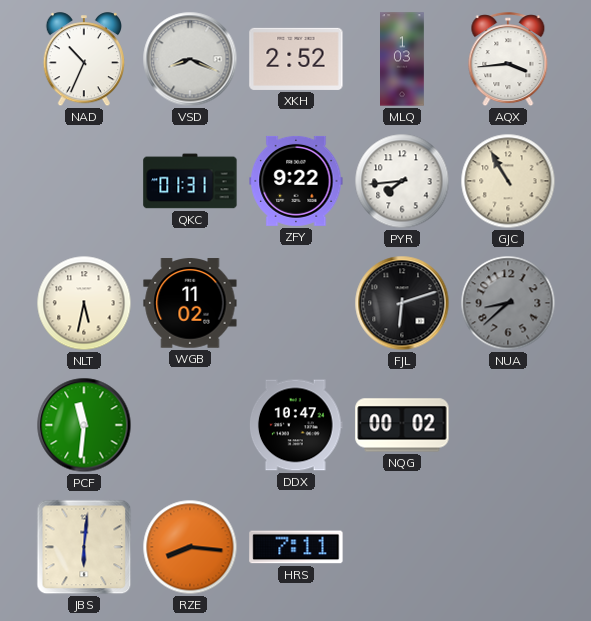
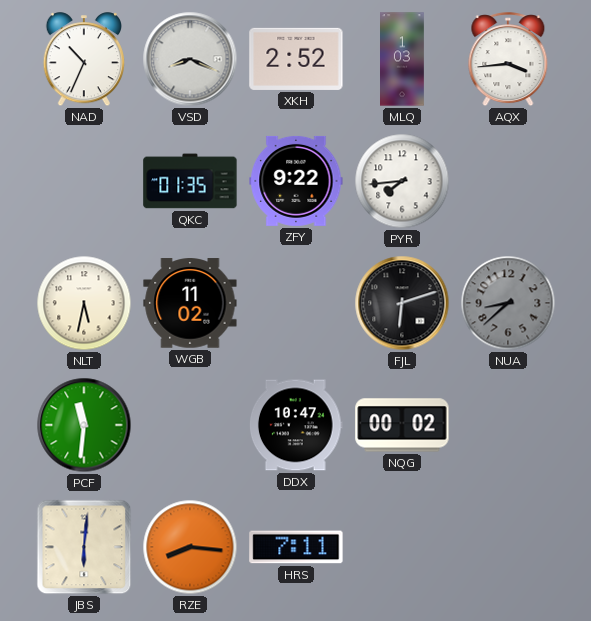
QKC: 01:31 -> 01:35
GJC: 10:55 -> none
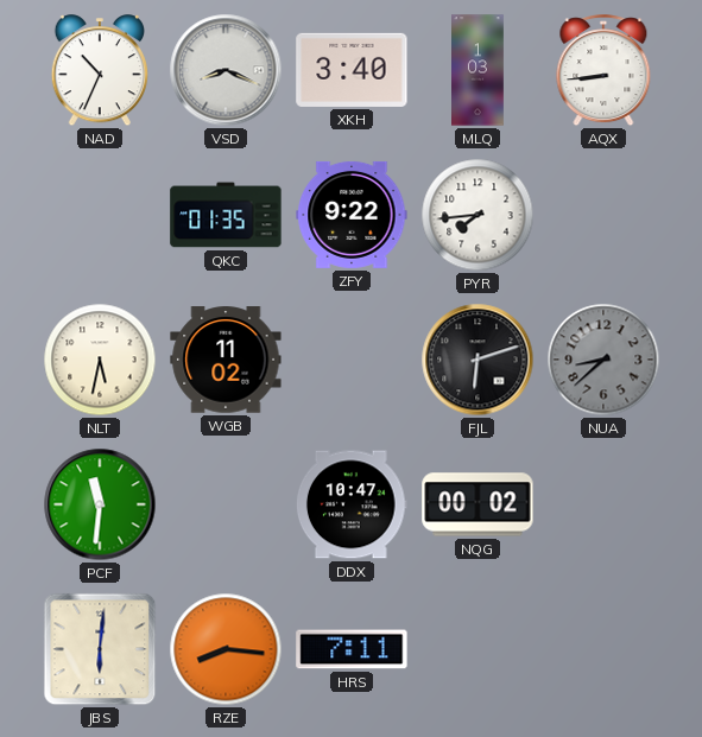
XKH: 2:52 -> 3:40
AQX: 3:44 -> 8:44
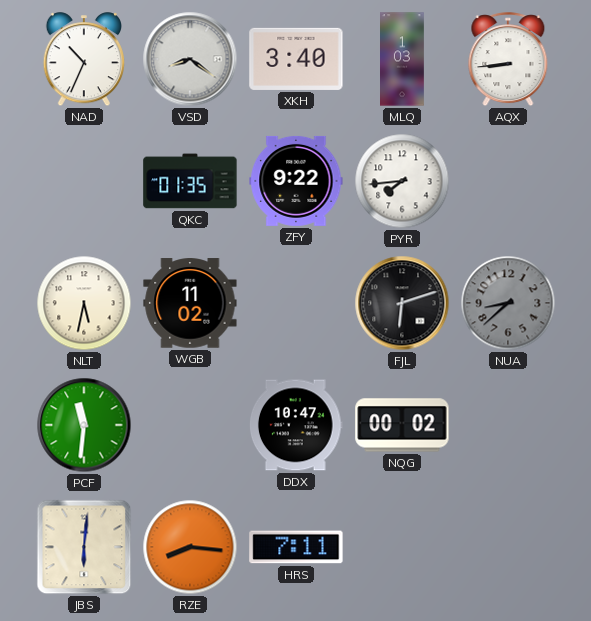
VSD: 8:19 -> 8:21
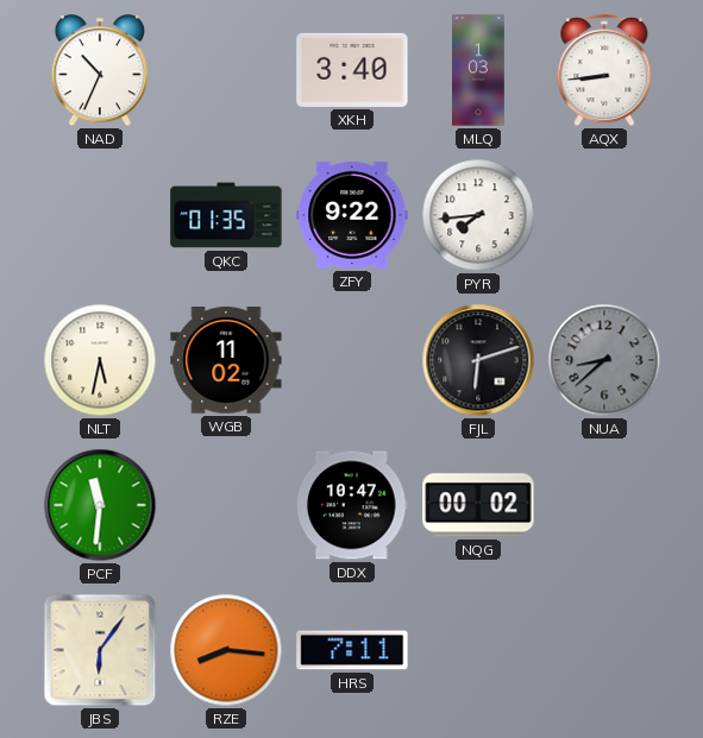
VSD: 8:21 -> none
JBS: 6:01 -> 6:06
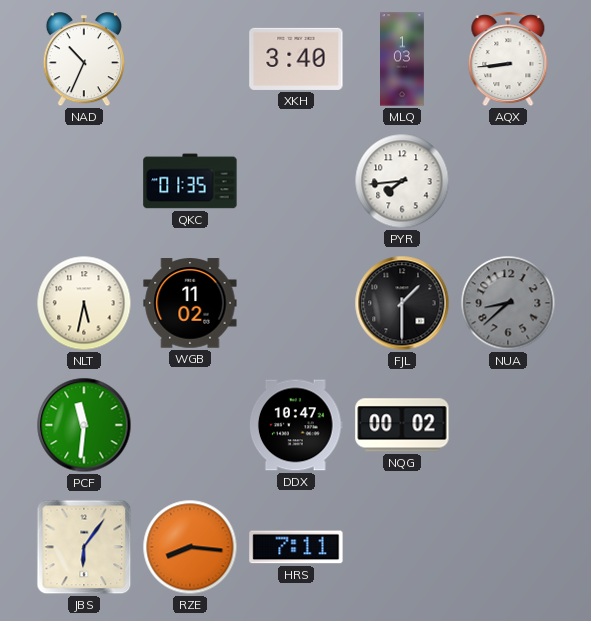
ZFY: 9:22 -> none
FJL: 6:12 -> 1:30
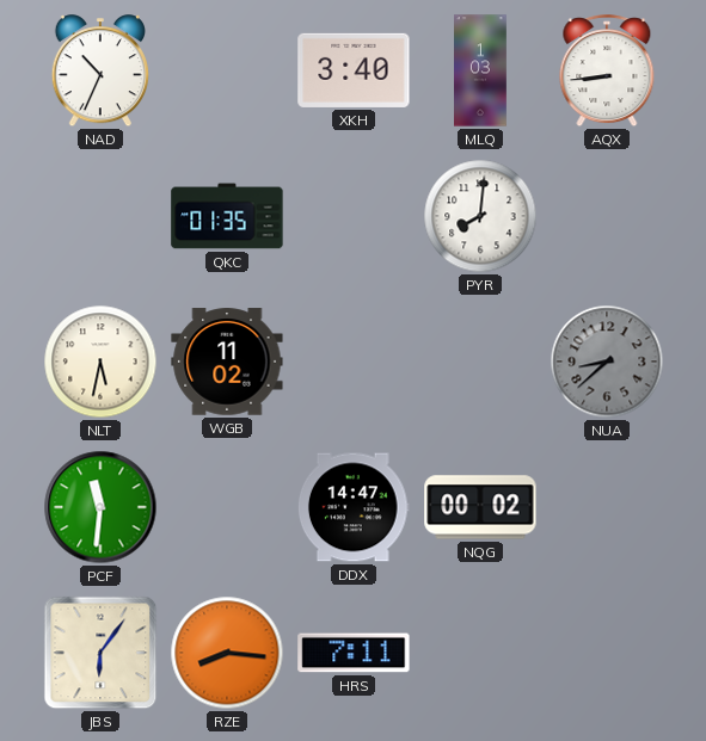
PYR: 7:44 -> 8:01
FJL: 1:30 -> none
DDX: 10:47 -> 14:47
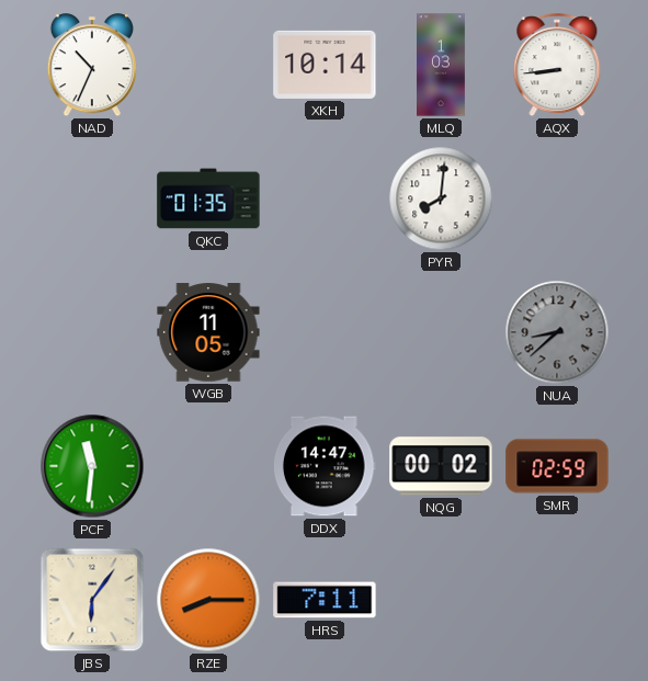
XKH: 3:40 -> 10:14
NLT: 5:32 -> none
WGB: 11:02 -> 11:05
SMR: none -> 02:59
RZE: 8:16 -> 8:15
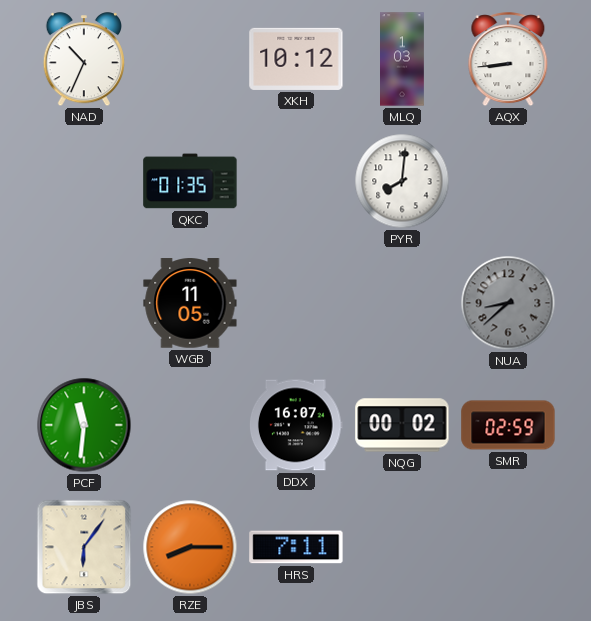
XKH: 10:14 -> 10:12
DDX: 14:47 -> 16:07
